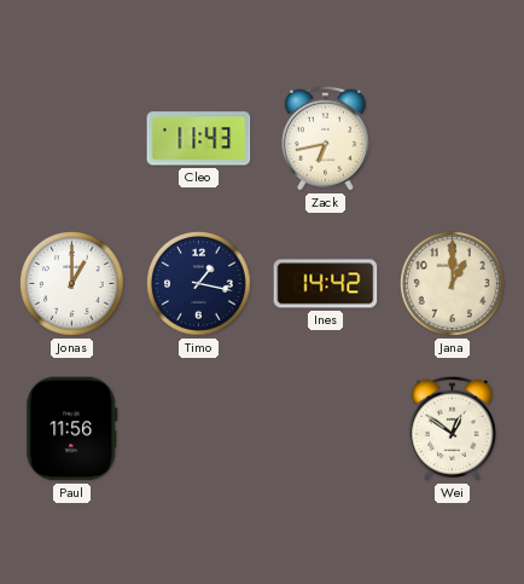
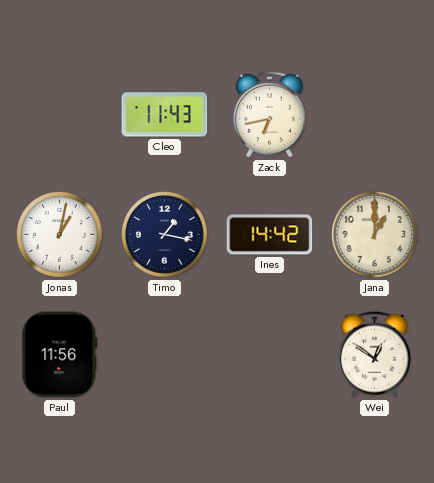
Jonas: 1:00 -> 1:02
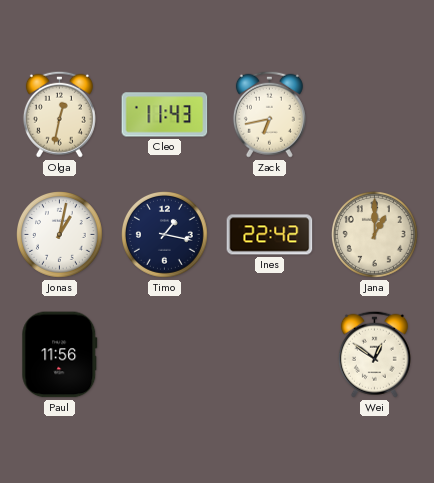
Olga: none -> 12:32
Ines: 14:42 -> 22:42
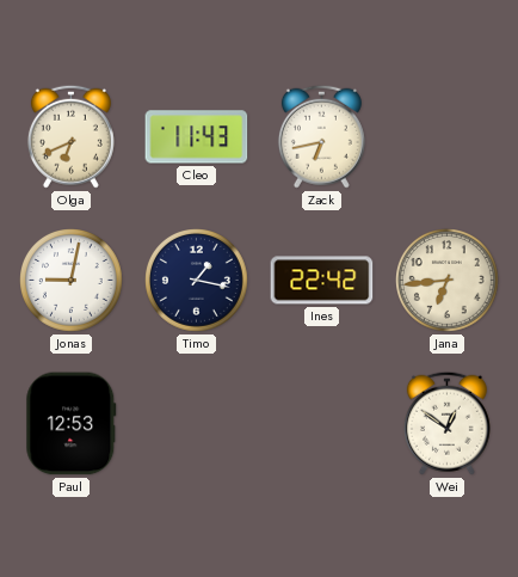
Olga: 12:32 -> 6:41
Jonas: 1:02 -> 9:02
Jana: 1:00 -> 6:44
Paul: 11:56 -> 12:53
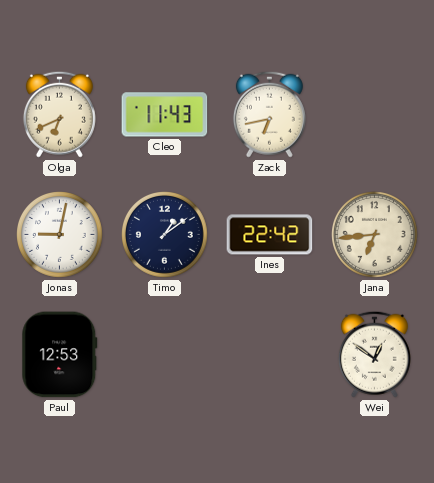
Timo: 1:17 -> 1:09
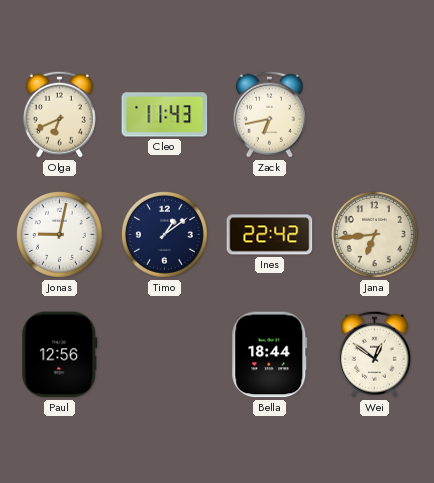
Paul: 12:53 -> 12:56
Bella: none -> 18:44
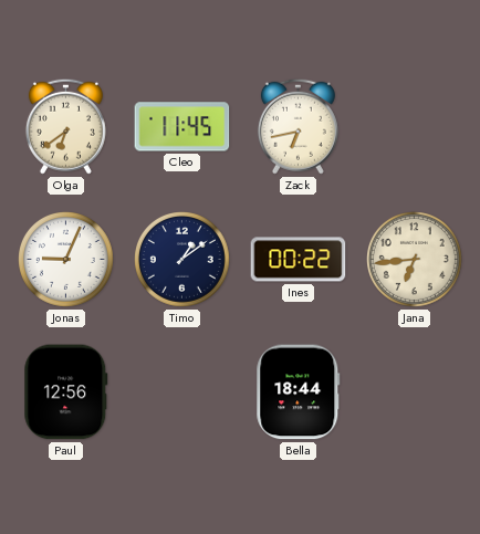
Olga: 6:41 -> 6:39
Cleo: 11:43 -> 11:45
Jonas: 9:02 -> 9:04
Ines: 22:42 -> 00:22
Wei: 12:51 -> none
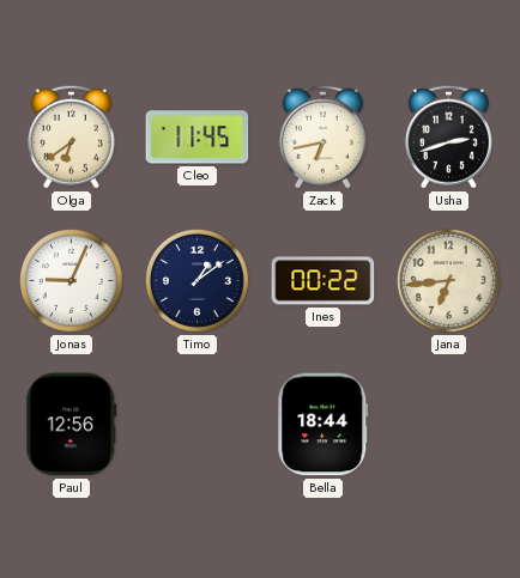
Usha: none -> 2:42
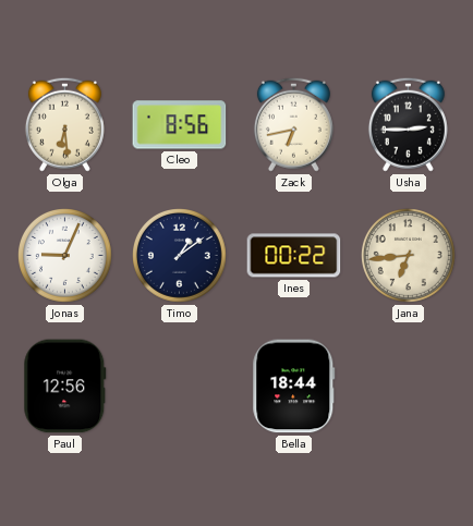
Olga: 6:39 -> 6:29
Cleo: 11:45 -> 8:56
Usha: 2:42 -> 2:45
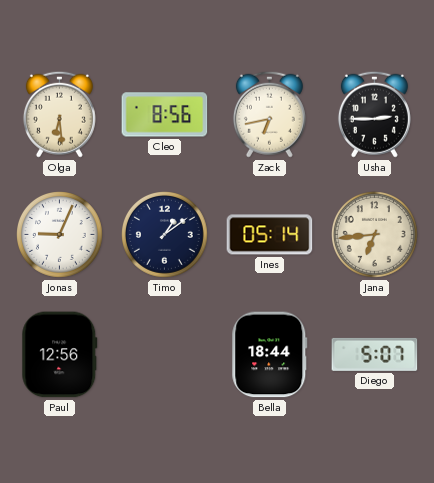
Ines: 00:22 -> 05:14
Diego: none -> 5:07
